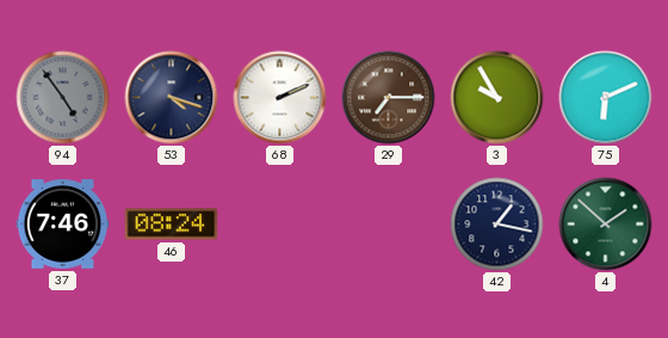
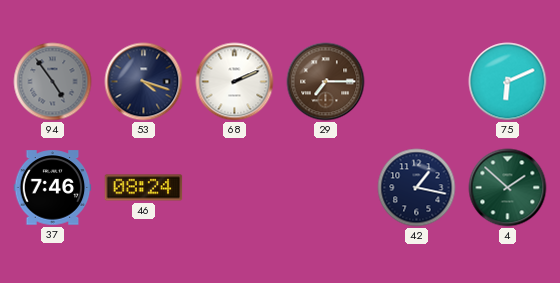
3: 9:55 -> none
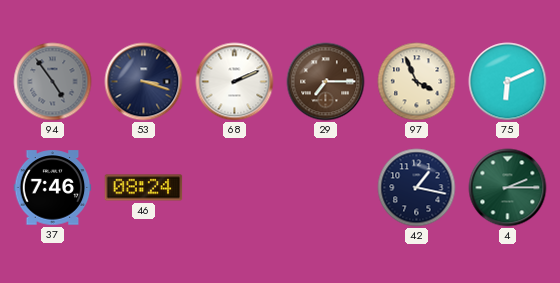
53: 4:18 -> 3:18
97: none -> 3:56
4: 1:52 -> 2:15
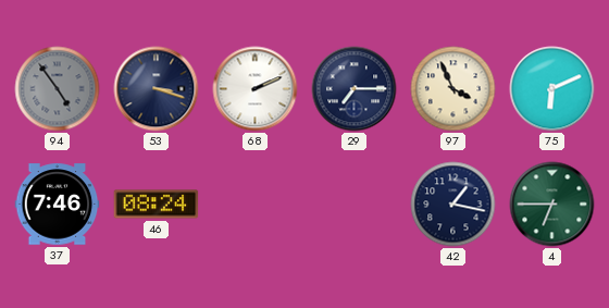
29 dial: brown -> navy
4: 2:15 -> 6:45
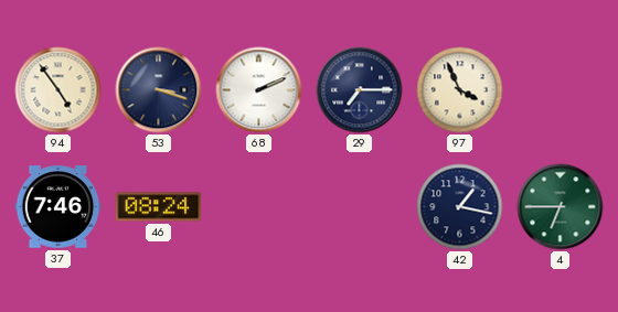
94 dial: grey -> cream
75: 6:11 -> none
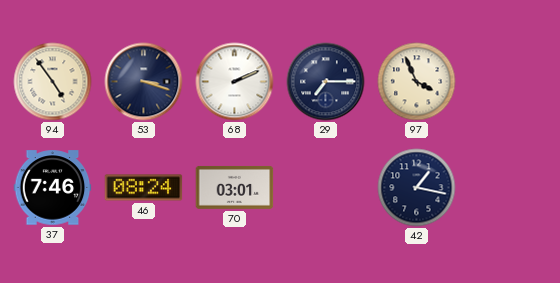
70: none -> 03:01
4: 6:45 -> none
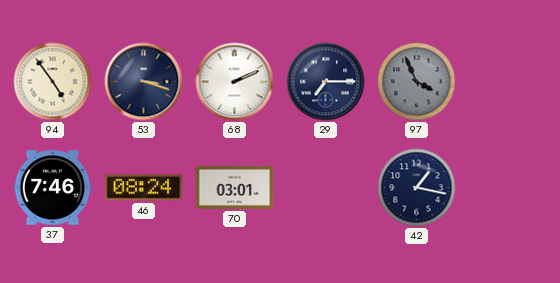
97 dial: cream -> grey
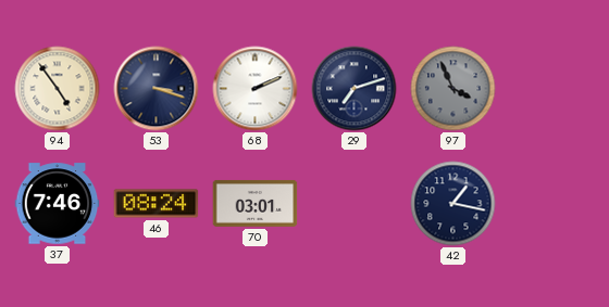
29: 7:15 -> 7:12
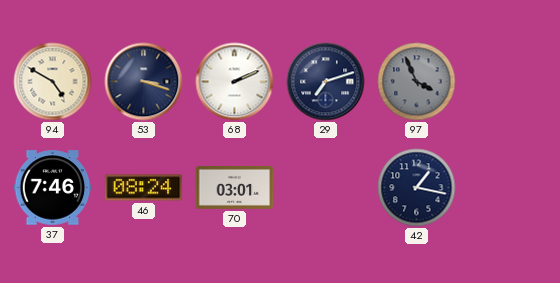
94: 4:54 -> 4:50
